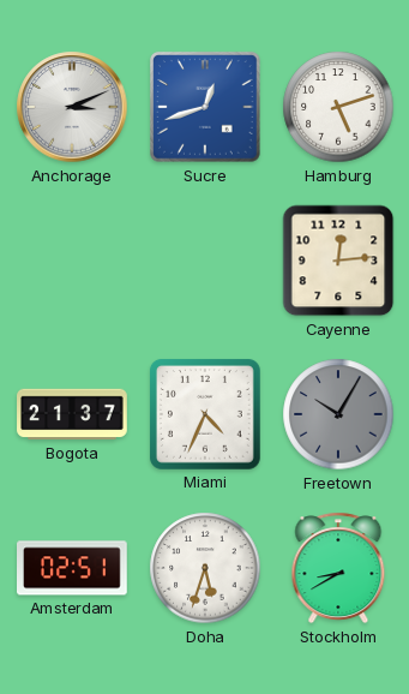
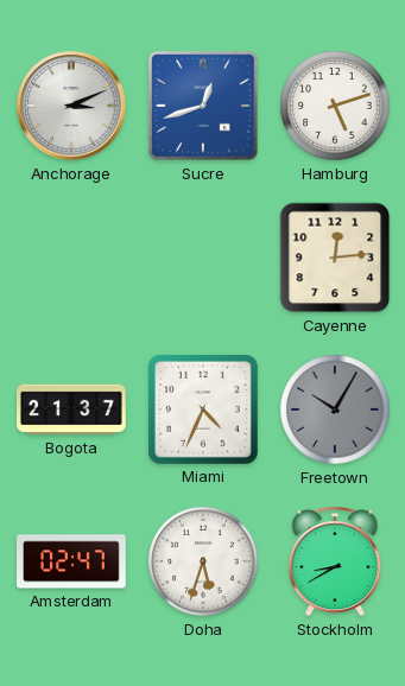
Amsterdam: 02:51 -> 02:47
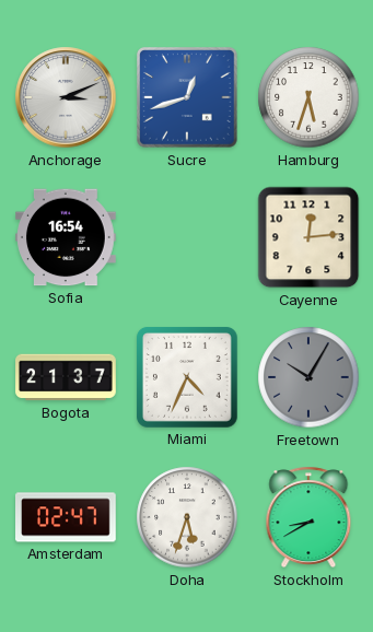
Hamburg: 5:12 -> 5:33
Sofia: none -> 16:54
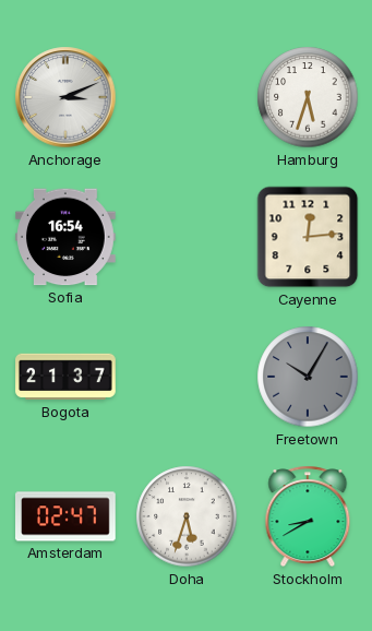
Sucre: 12:42 -> none
Miami: 4:34 -> none
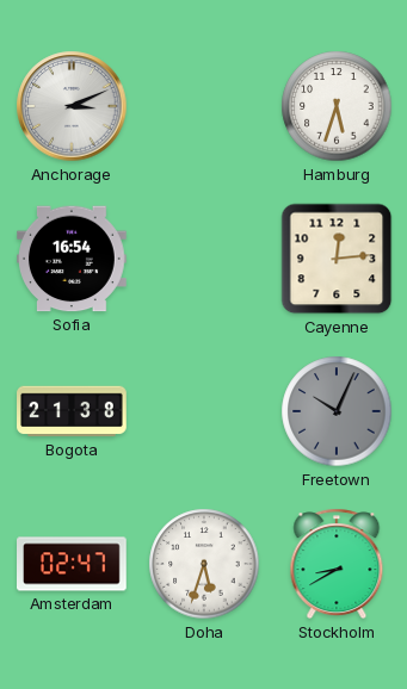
Bogota: 21:37 -> 21:38
Freetown: 10:05 -> 10:04
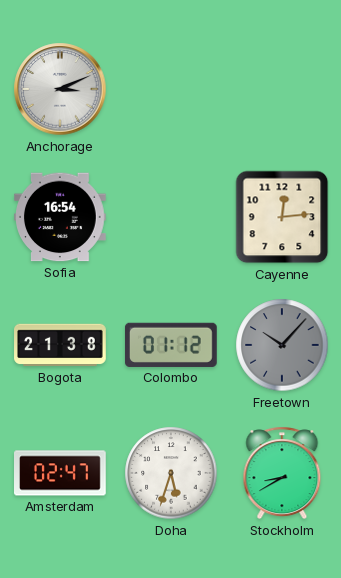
Hamburg: 5:33 -> none
Colombo: none -> 01:12
Freetown: 10:04 -> 10:07
